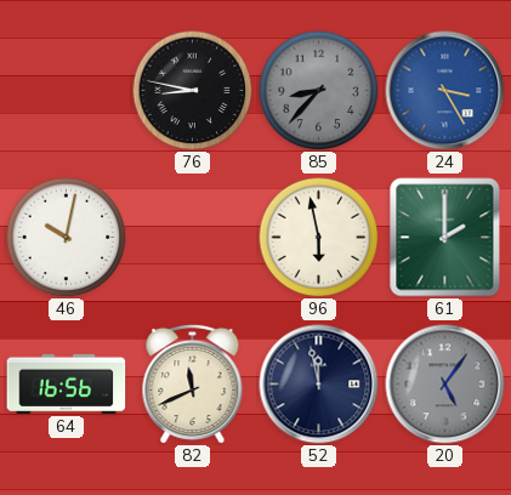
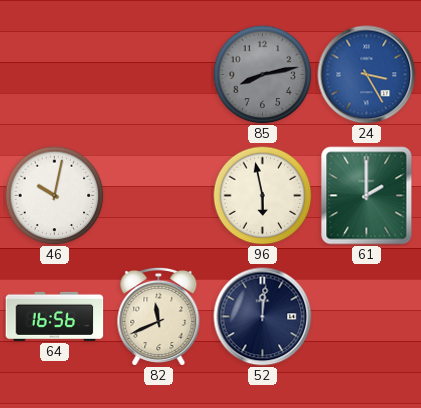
76: 8:47 -> none
85: 8:37 -> 8:13
52: 11:58 -> 12:01
20: 5:06 -> none
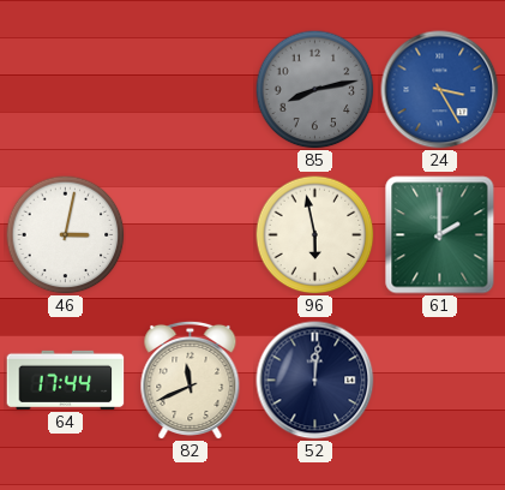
46: 10:02 -> 3:02
64: 16:56 -> 17:44
